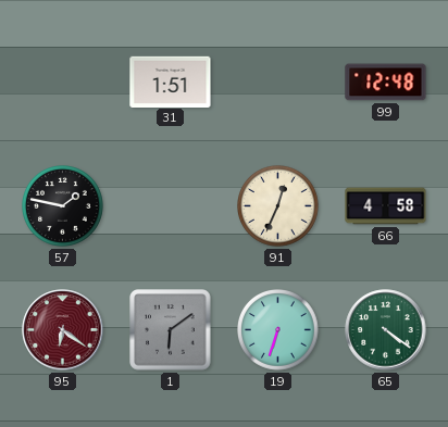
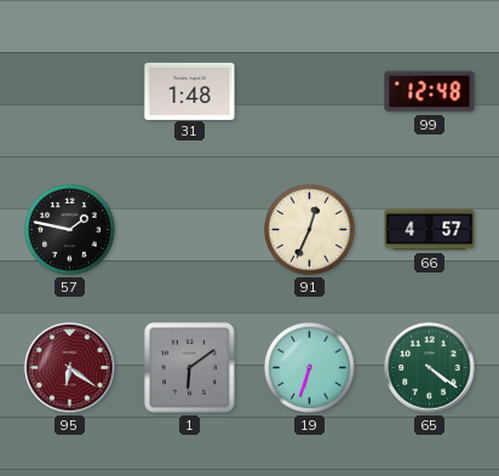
31: 1:51 -> 1:48
66: 4:58 -> 4:57
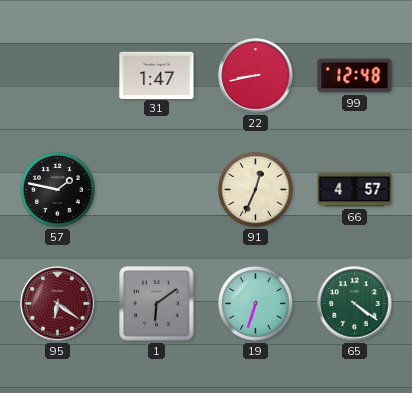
31: 1:48 -> 1:47
22: none -> 8:43
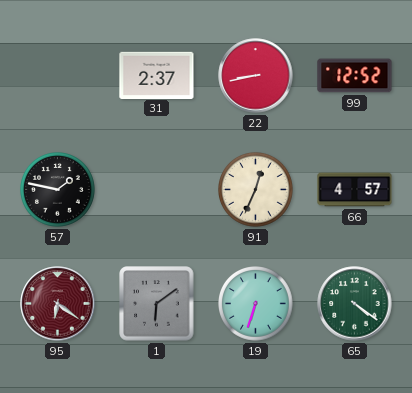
31: 1:47 -> 2:37
99: 12:48 -> 12:52
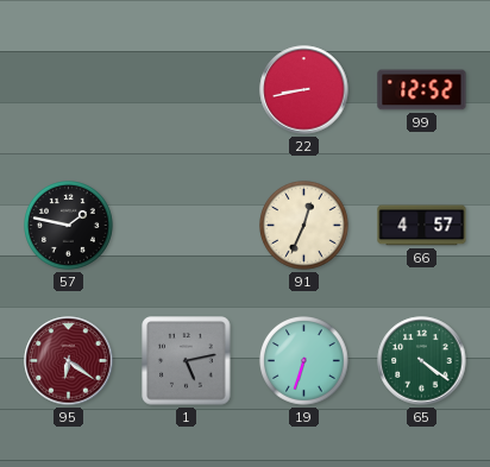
31: 2:37 -> none
1: 6:09 -> 5:13
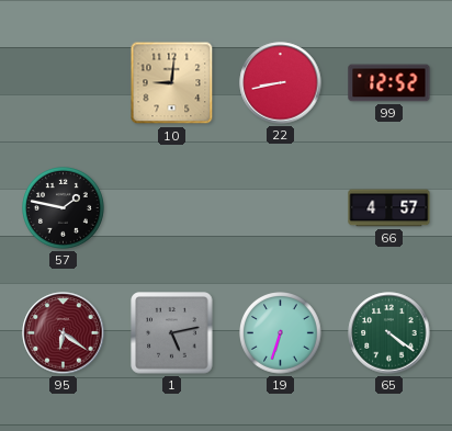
10: none -> 9:01
91: 12:34 -> none
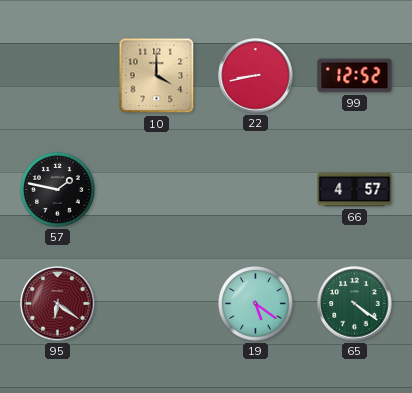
10: 9:01 -> 4:00
1: 5:13 -> none
19: 6:33 -> 5:21
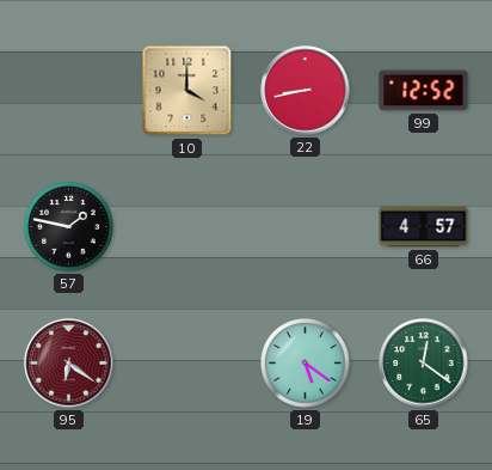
65: 4:21 -> 12:21
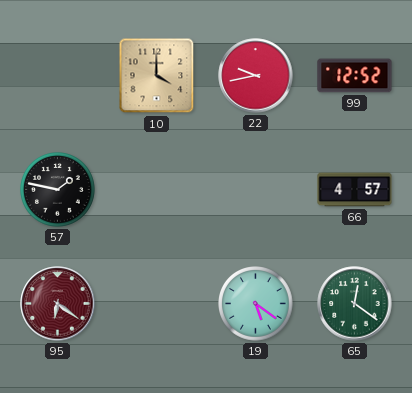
22: 8:43 -> 9:43
